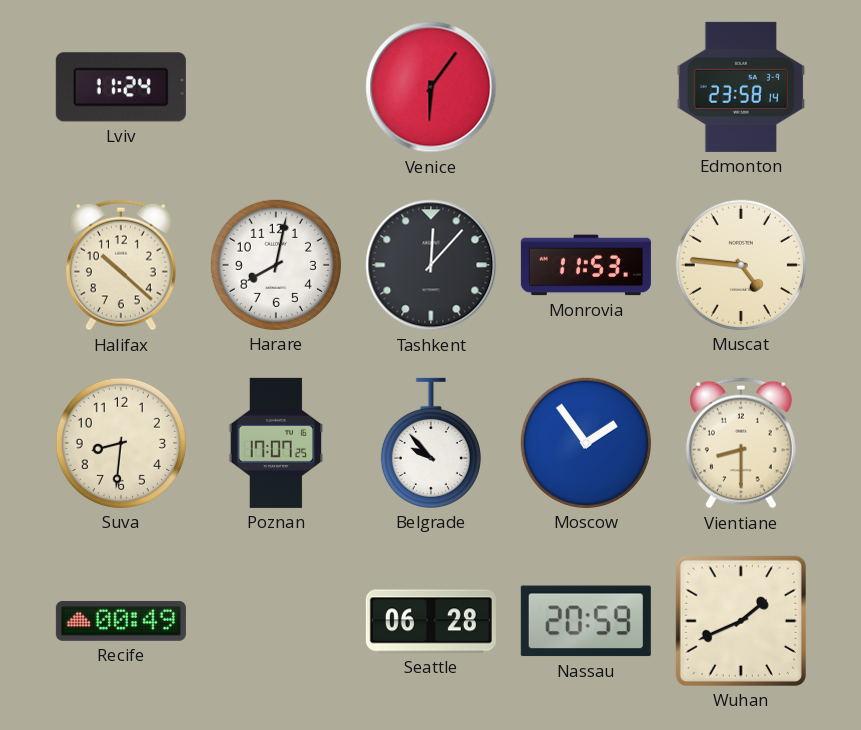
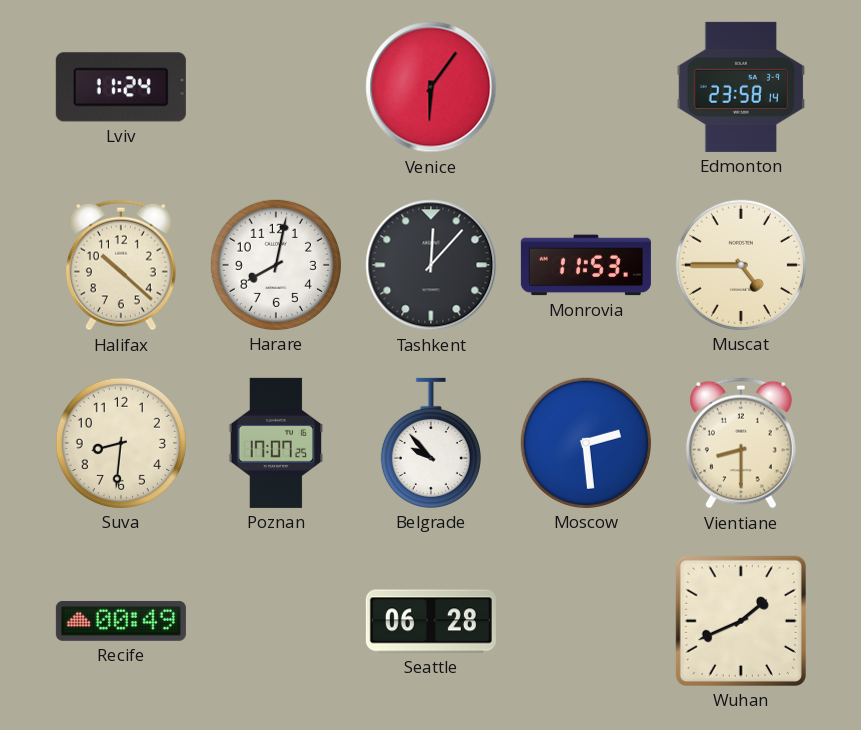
Muscat: 4:46 -> 4:45
Moscow: 1:54 -> 2:29
Nassau: 20:59 -> none
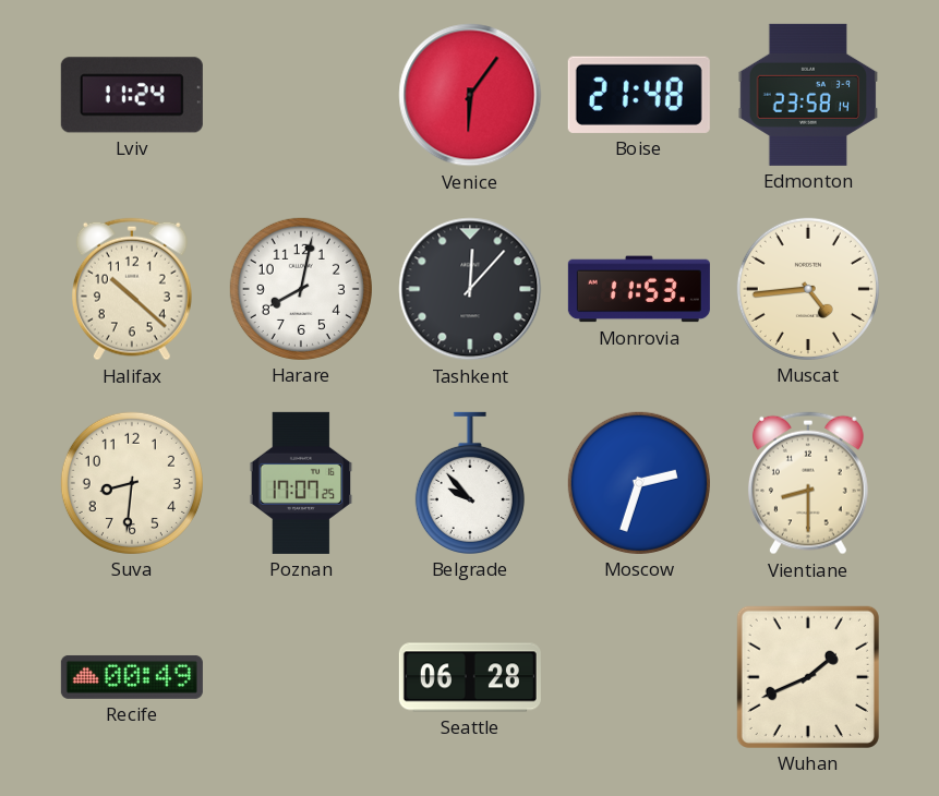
Boise: none -> 21:48
Muscat: 4:45 -> 4:44
Moscow: 2:29 -> 2:33
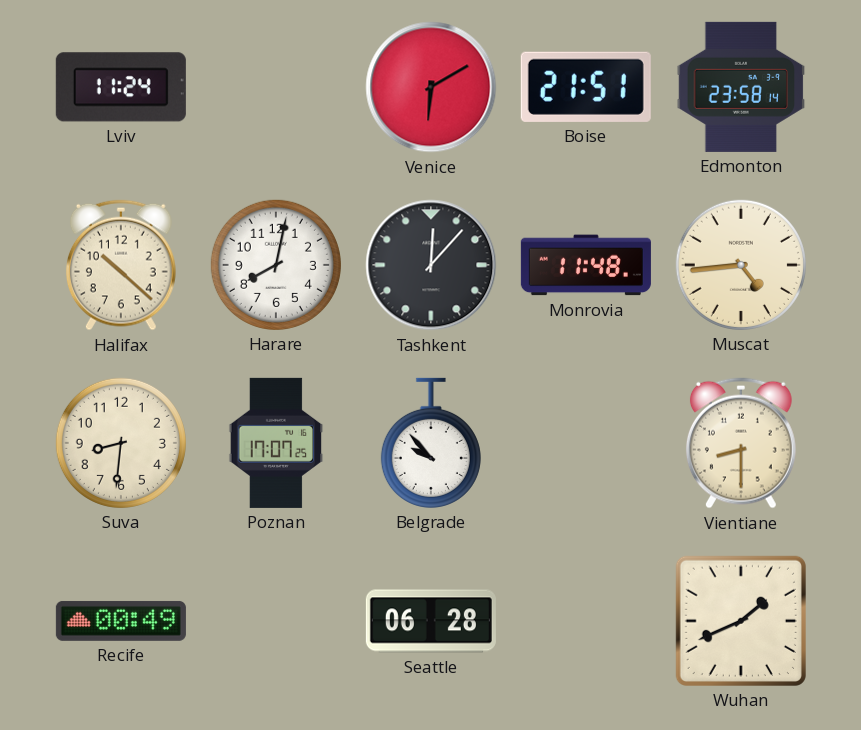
Venice: 6:06 -> 6:10
Boise: 21:48 -> 21:51
Monrovia: 11:53 -> 11:48
Moscow: 2:33 -> none
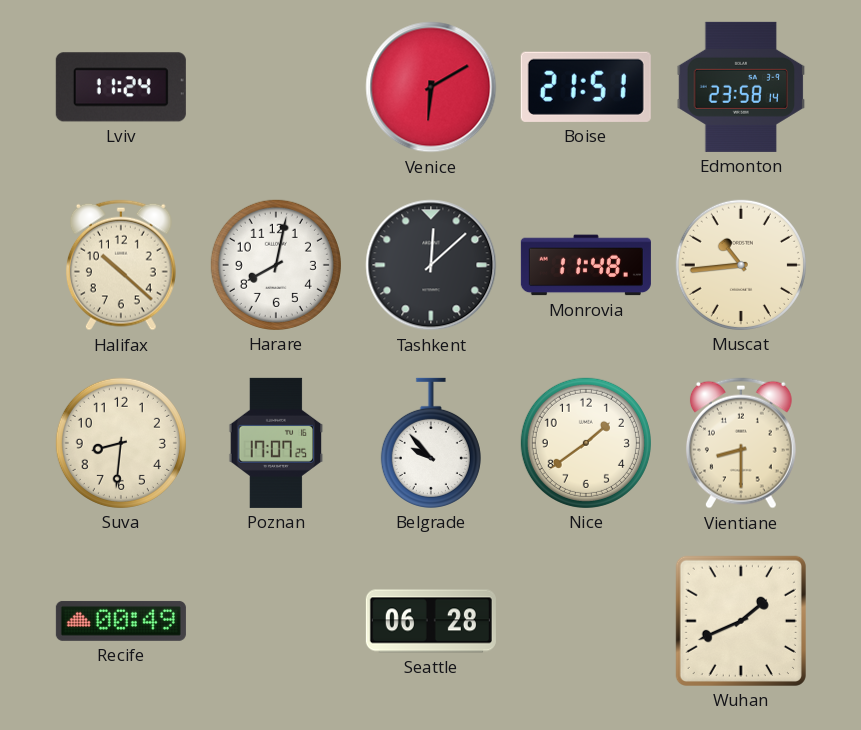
Tashkent: 12:07 -> 12:08
Muscat: 4:44 -> 10:44
Nice: none -> 1:39
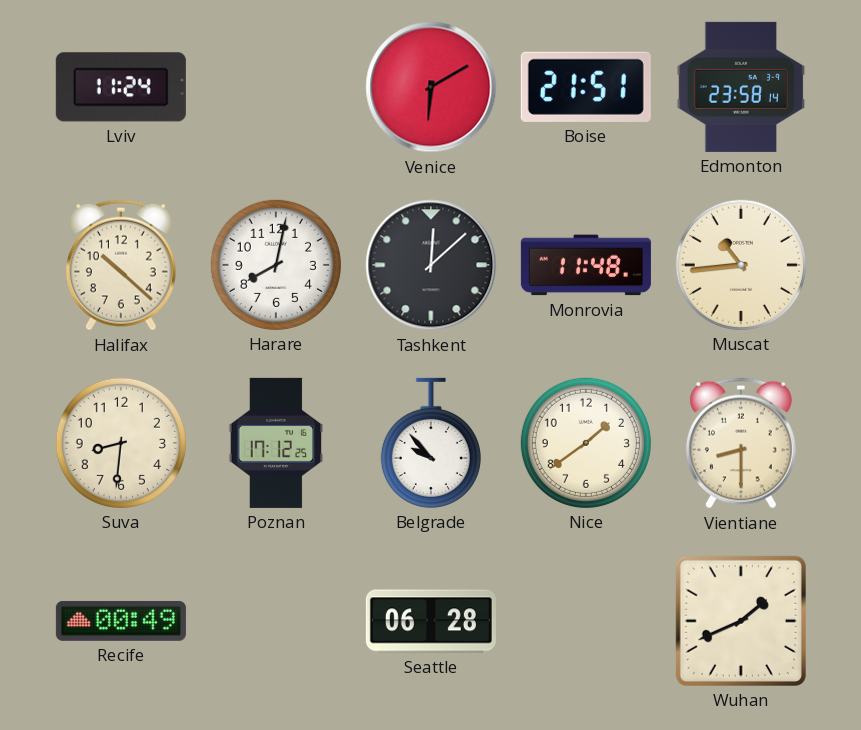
Poznan: 17:07 -> 17:12
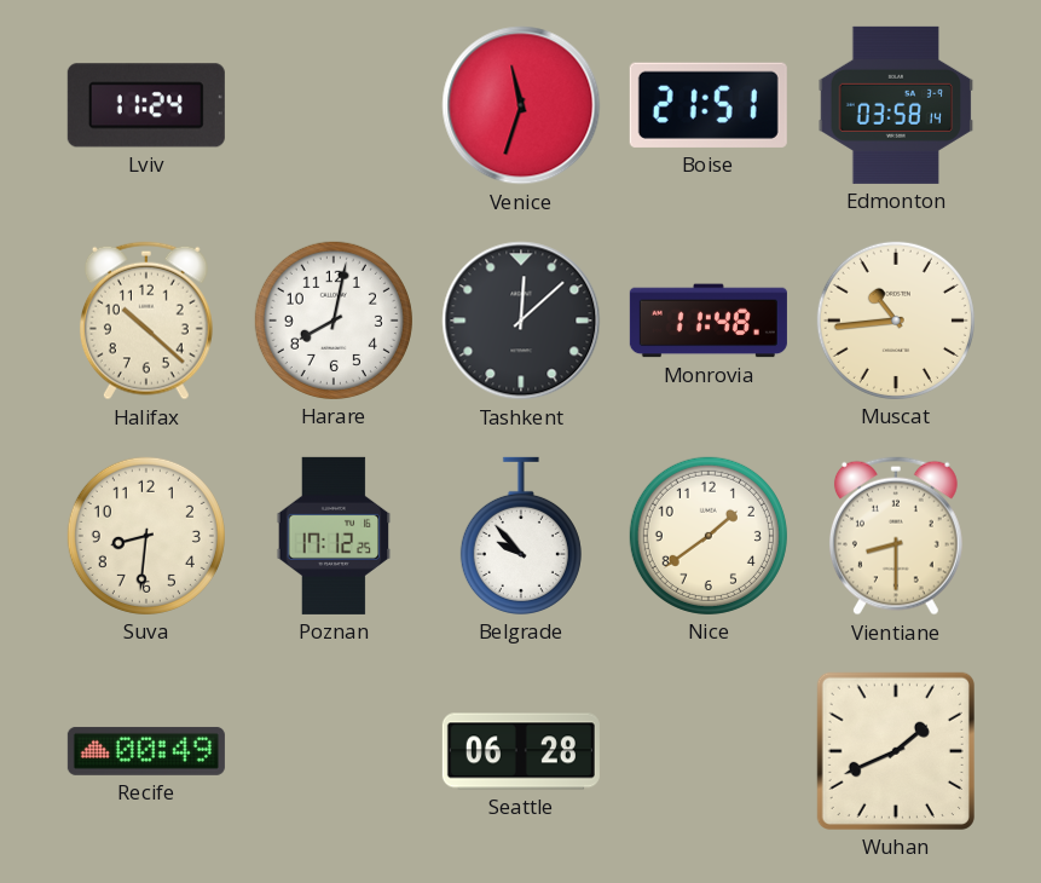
Venice: 6:10 -> 11:33
Edmonton: 23:58 -> 03:58
